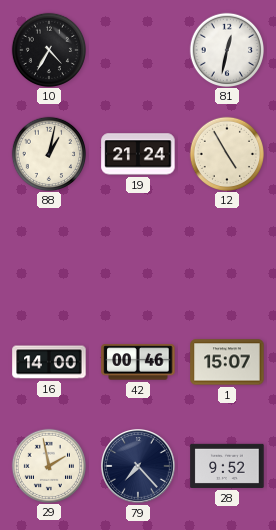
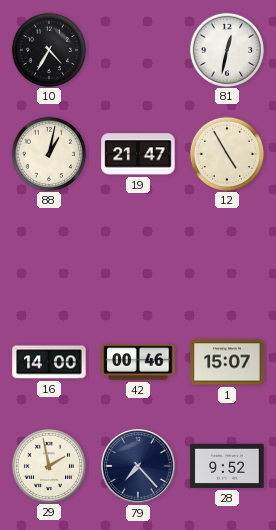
19: 21:24 -> 21:47
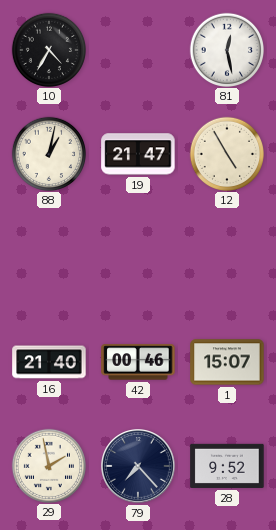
81: 12:32 -> 12:28
16: 14:00 -> 21:40
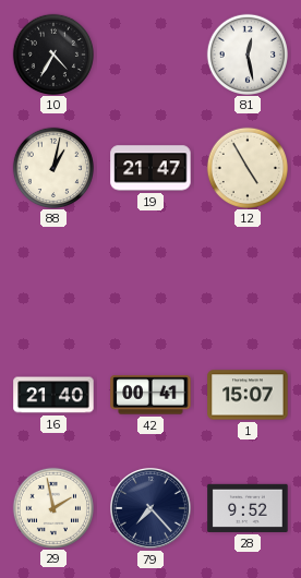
42: 00:46 -> 00:41
